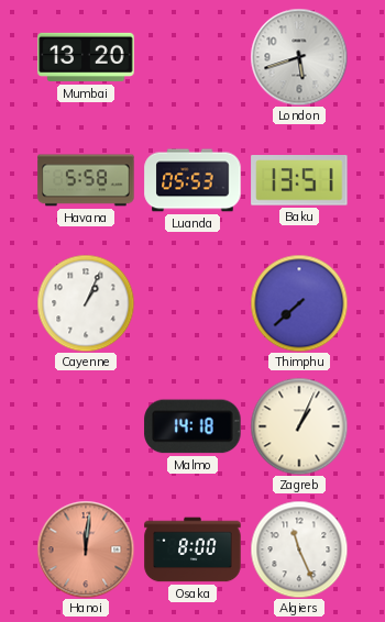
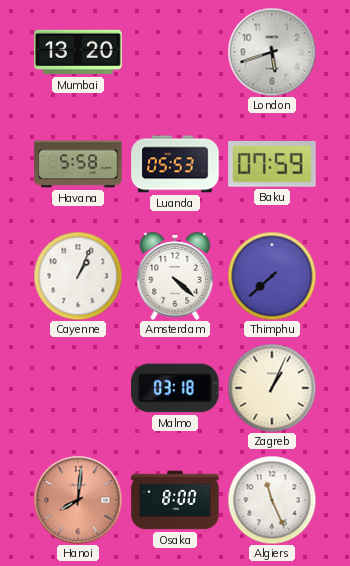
Baku: 13:51 -> 07:59
Amsterdam: none -> 4:22
Malmo: 14:18 -> 03:18
Hanoi: 12:01 -> 8:01
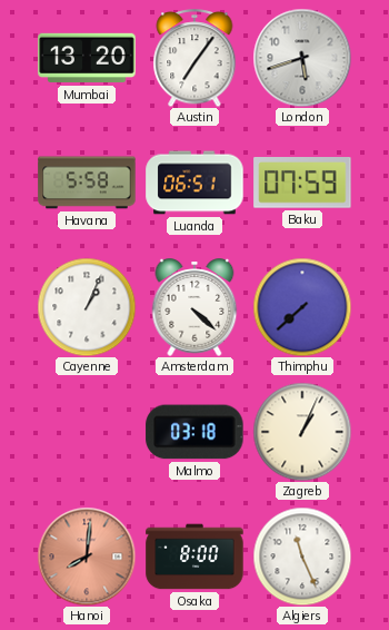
Austin: none -> 7:06
Luanda: 05:53 -> 06:51
